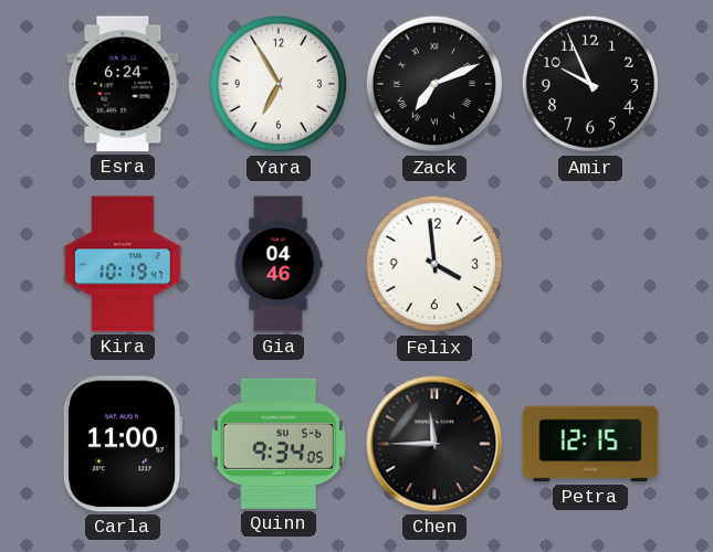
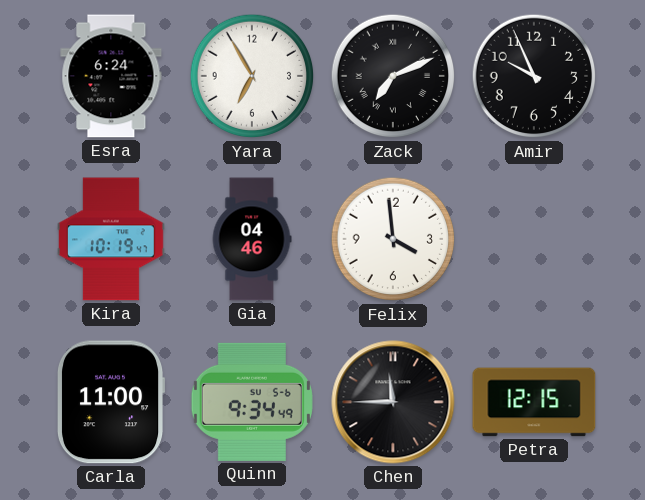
Quinn: 9:34:05 -> 9:34:49
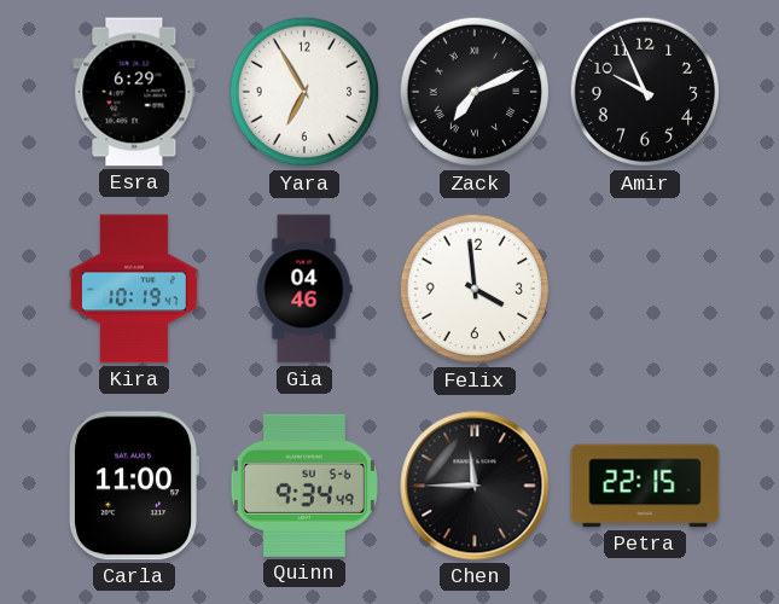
Esra: 6:24 -> 6:29
Petra: 12:15 -> 22:15
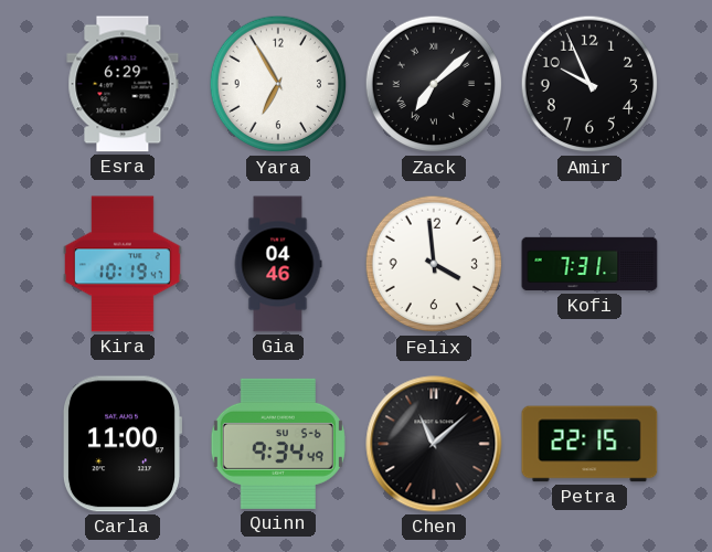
Zack: 7:11 -> 7:08
Kofi: none -> 7:31
Chen: 11:45 -> 11:08
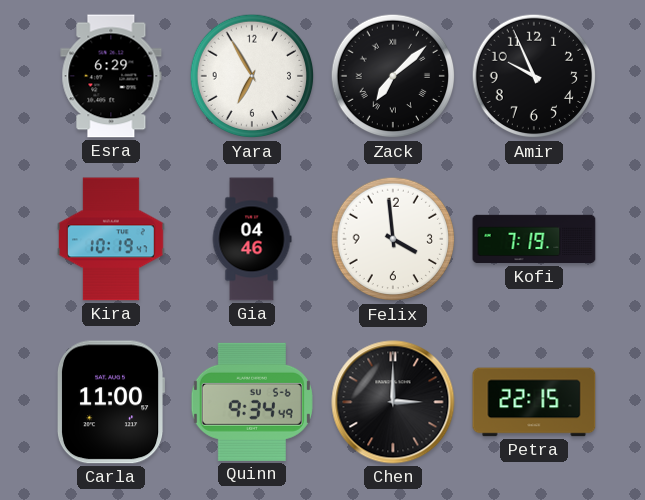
Kofi: 7:31 -> 7:19
Chen: 11:08 -> 3:00
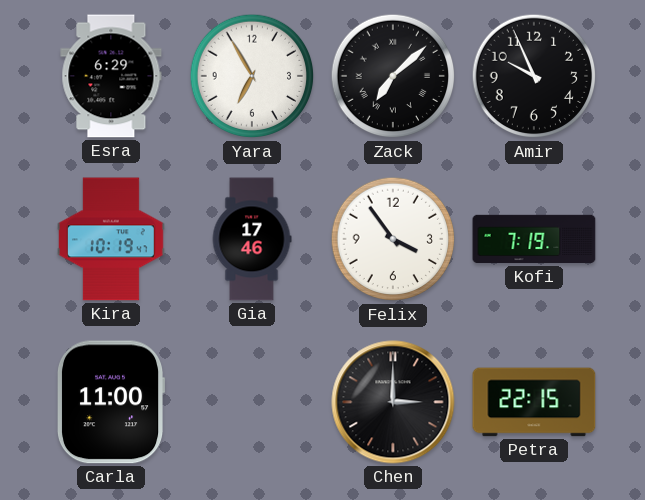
Gia: 04:46 -> 17:46
Felix: 3:59 -> 3:54
Quinn: 9:34 -> none
